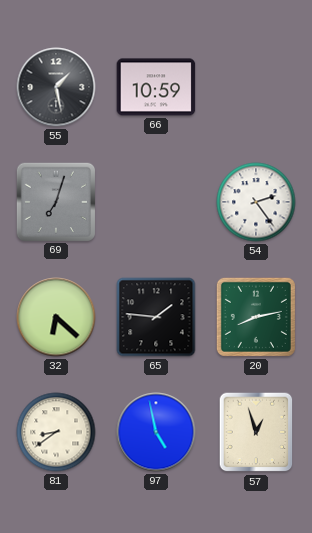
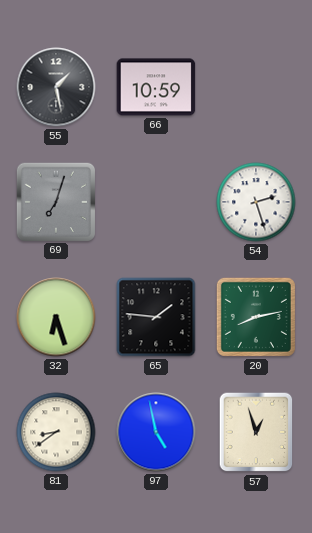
54: 2:24 -> 2:27
32: 6:22 -> 6:27
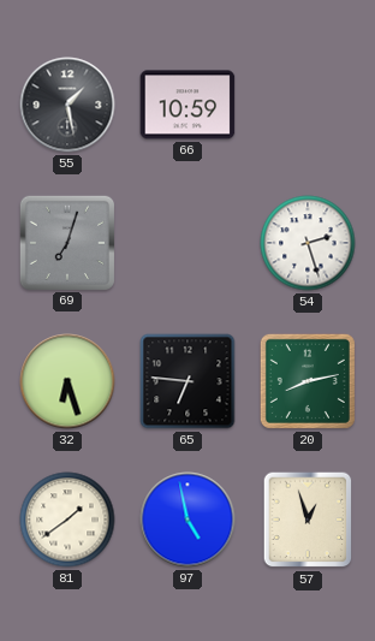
65: 1:46 -> 6:46
81: 8:39 -> 1:39
